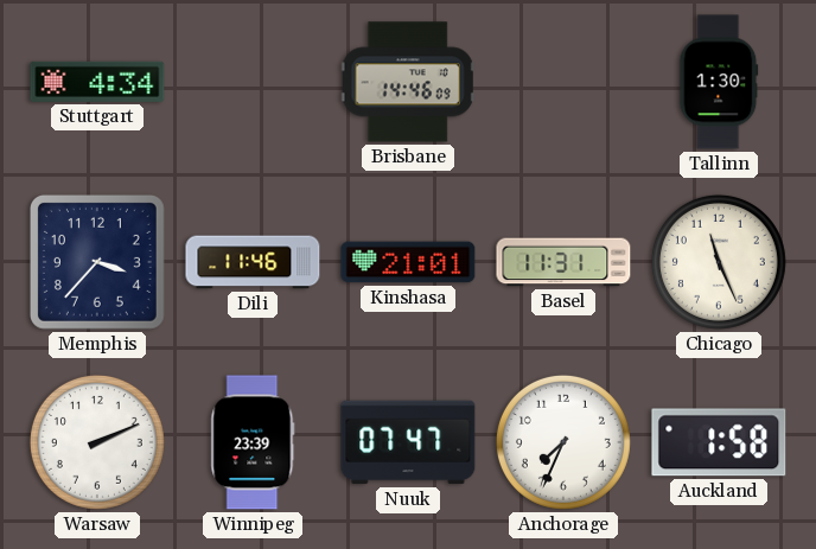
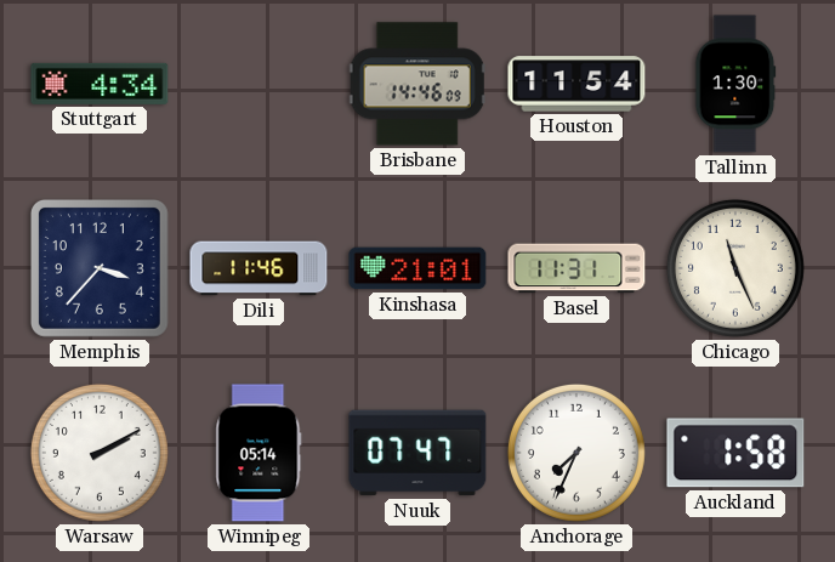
Houston: none -> 11:54
Warsaw: 2:11 -> 2:10
Winnipeg: 23:39 -> 05:14
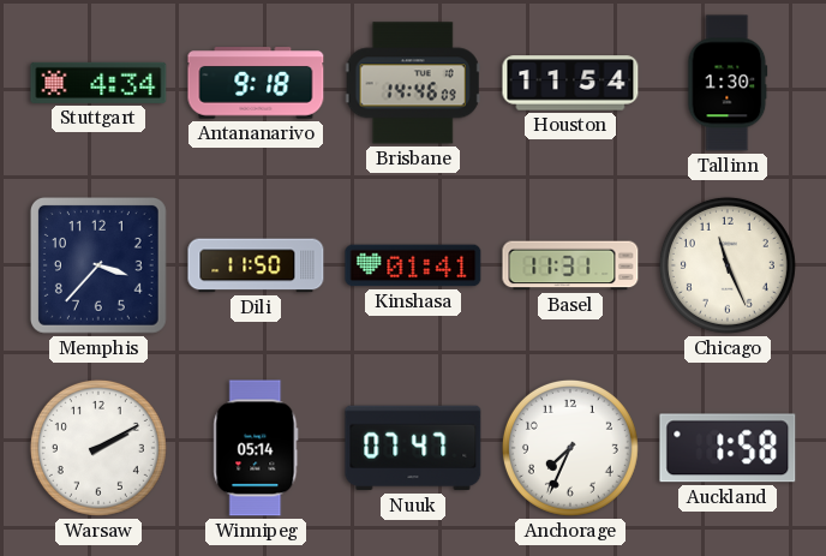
Antananarivo: none -> 9:18
Dili: 11:46 -> 11:50
Kinshasa: 21:01 -> 01:41
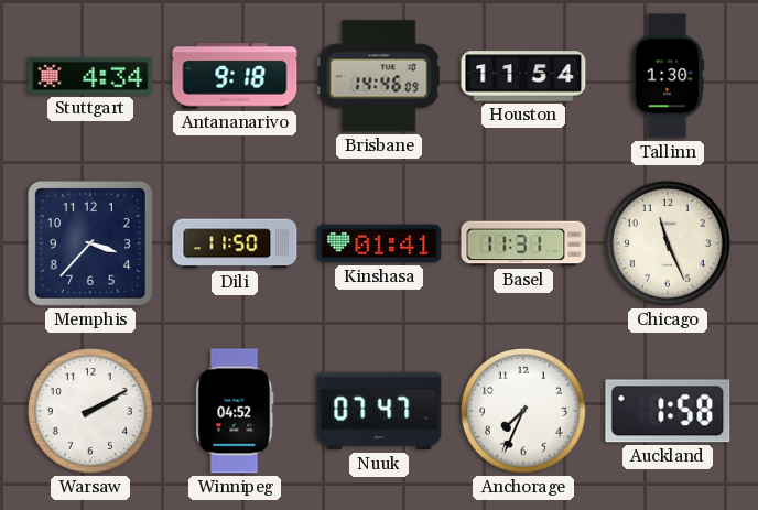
Winnipeg: 05:14 -> 04:52
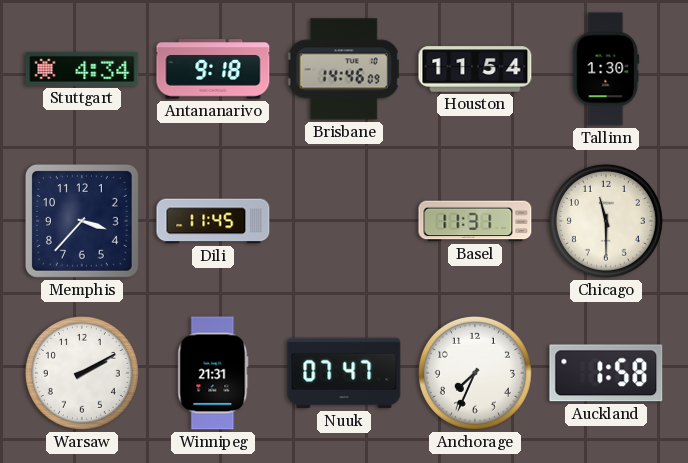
Dili: 11:50 -> 11:45
Kinshasa: 01:41 -> none
Chicago: 11:26 -> 11:30
Winnipeg: 04:52 -> 21:31
